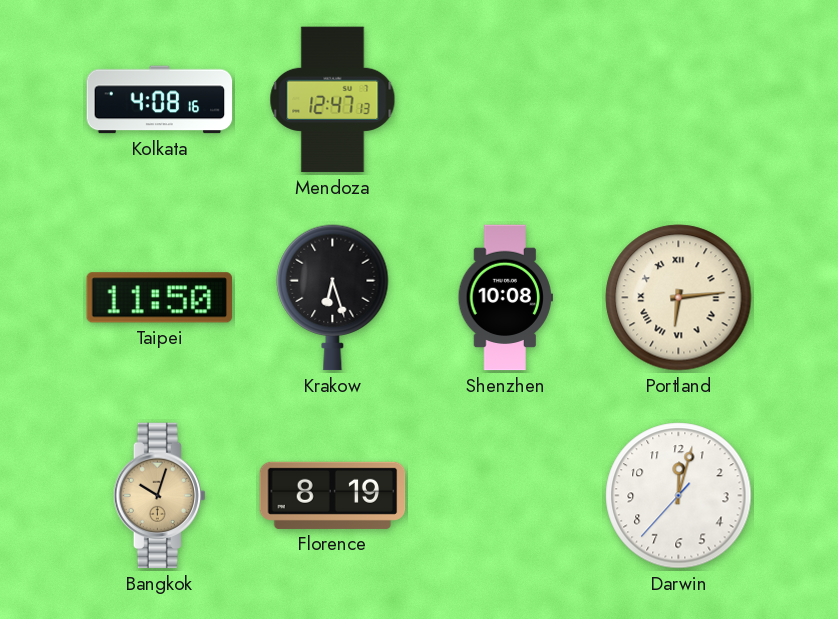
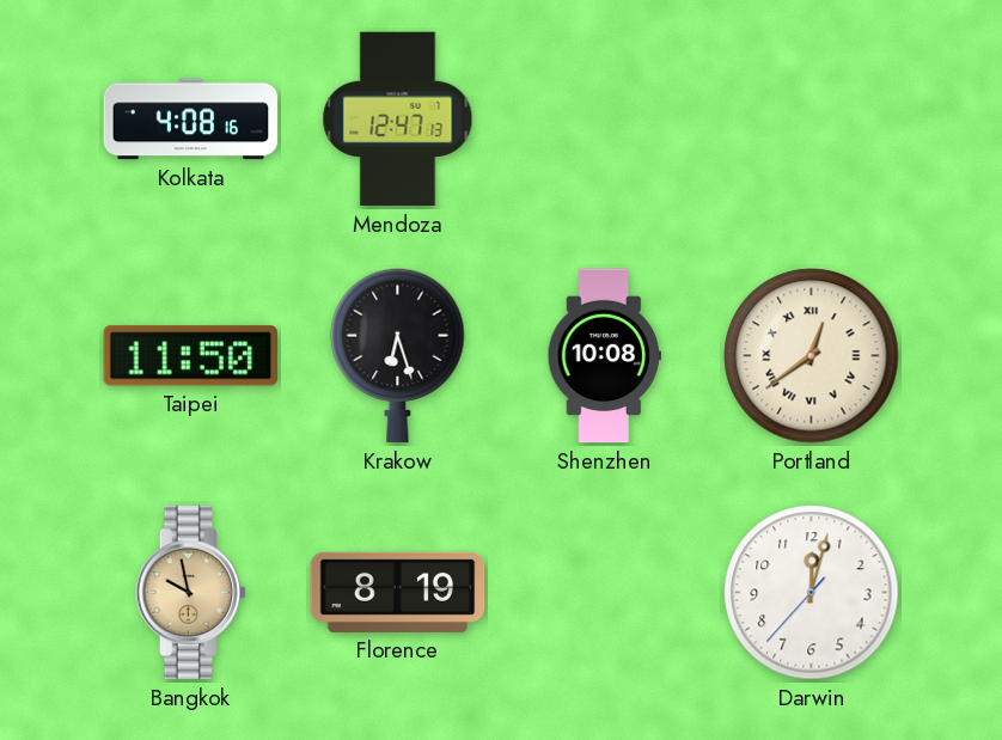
Portland: 6:14 -> 12:39
Bangkok: 10:03 -> 9:58
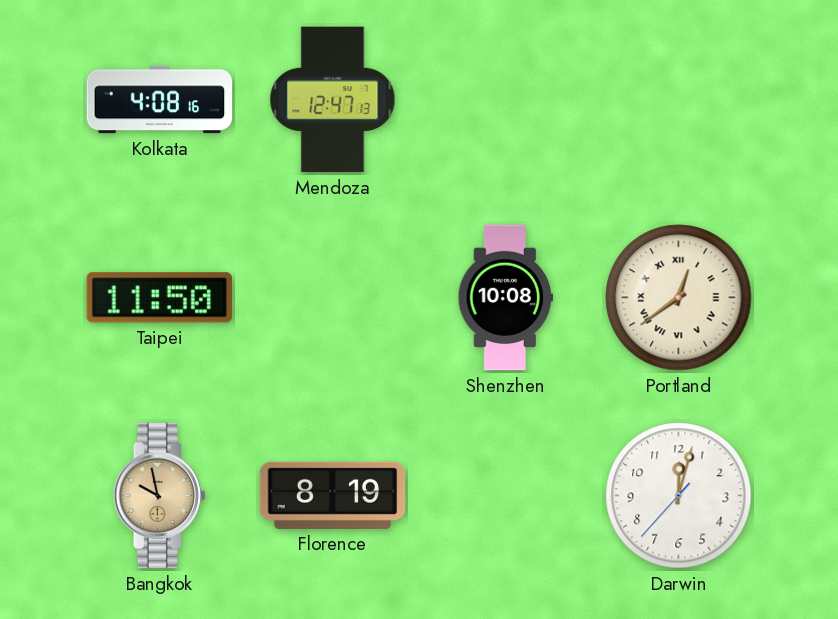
Krakow: 6:27 -> none
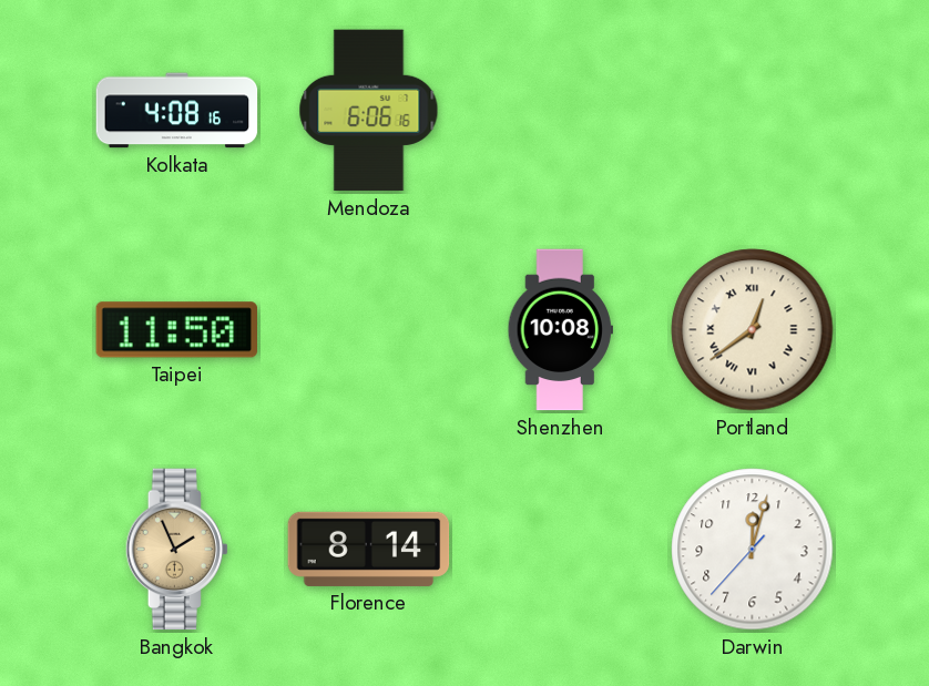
Mendoza: 12:47 -> 6:06
Bangkok: 9:58 -> 1:56
Florence: 8:19 -> 8:14
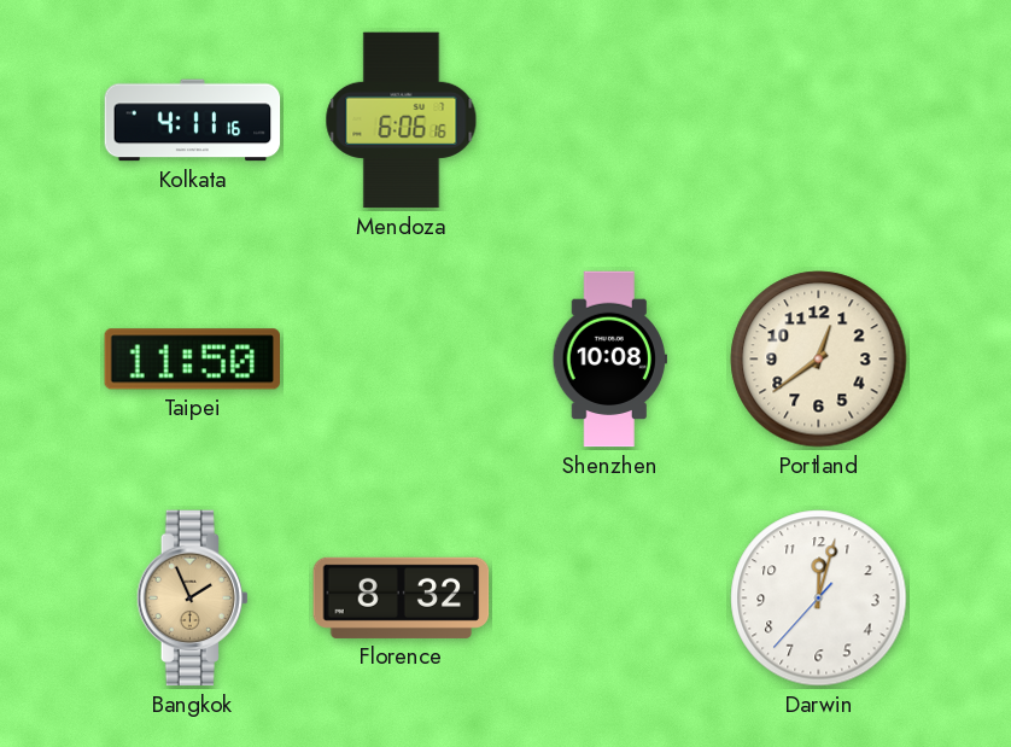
Kolkata: 4:08 -> 4:11
Portland numerals: Roman -> Arabic
Florence: 8:14 -> 8:32
